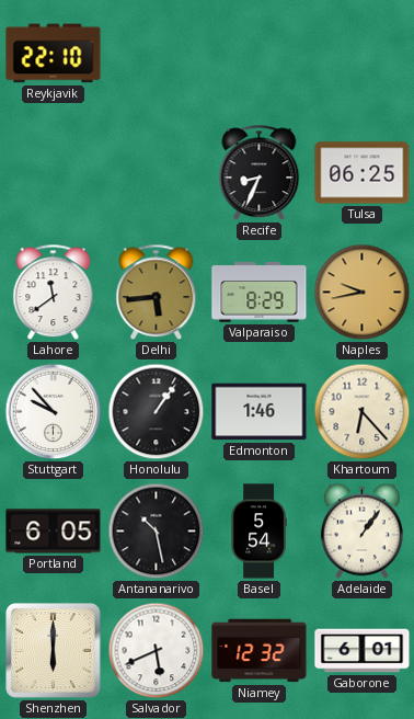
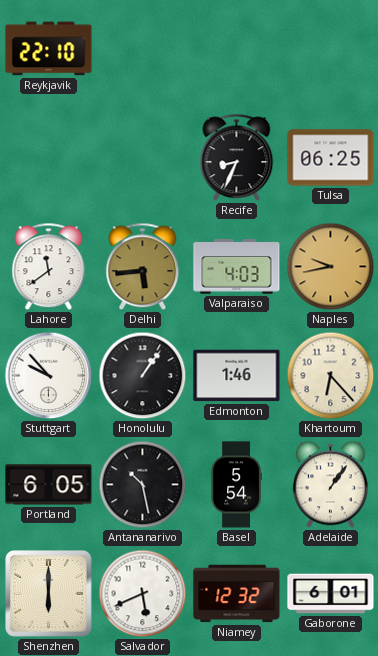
Valparaiso: 8:29 -> 4:03
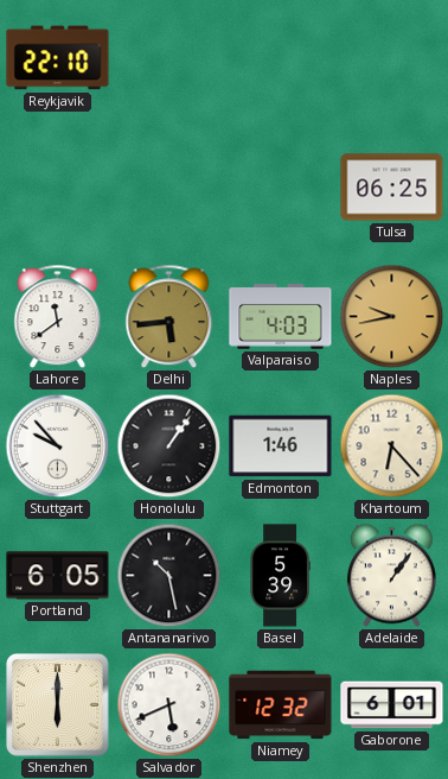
Recife: 8:34 -> none
Basel: 5:54 -> 5:39
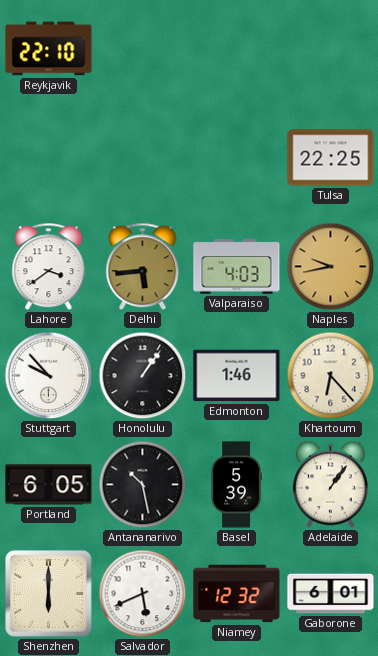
Tulsa: 06:25 -> 22:25
Lahore: 11:39 -> 3:39
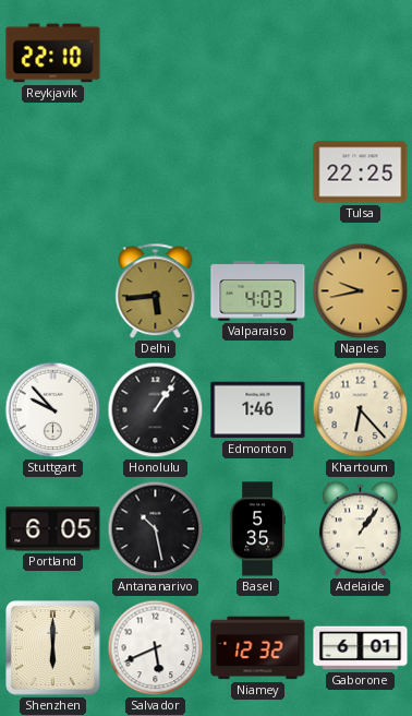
Lahore: 3:39 -> none
Basel: 5:39 -> 5:35
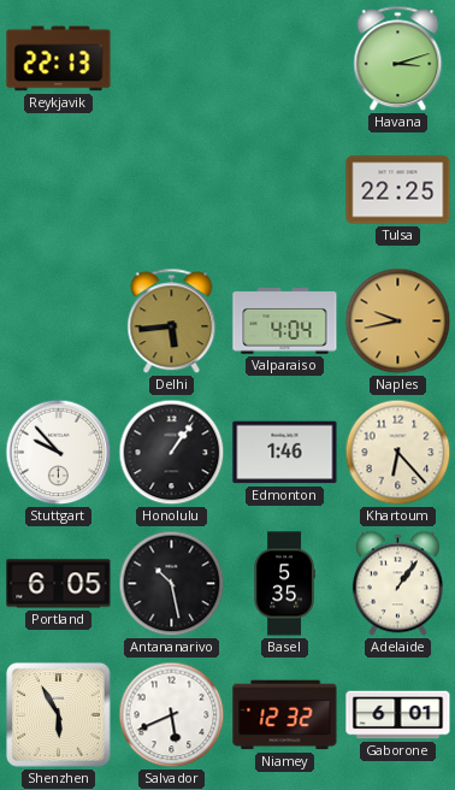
Reykjavik: 22:10 -> 22:13
Havana: none -> 3:12
Valparaiso: 4:03 -> 4:04
Shenzhen: 6:00 -> 5:55
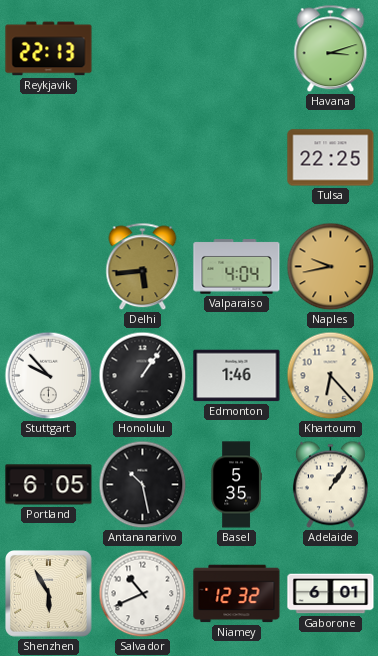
Salvador: 5:41 -> 10:41
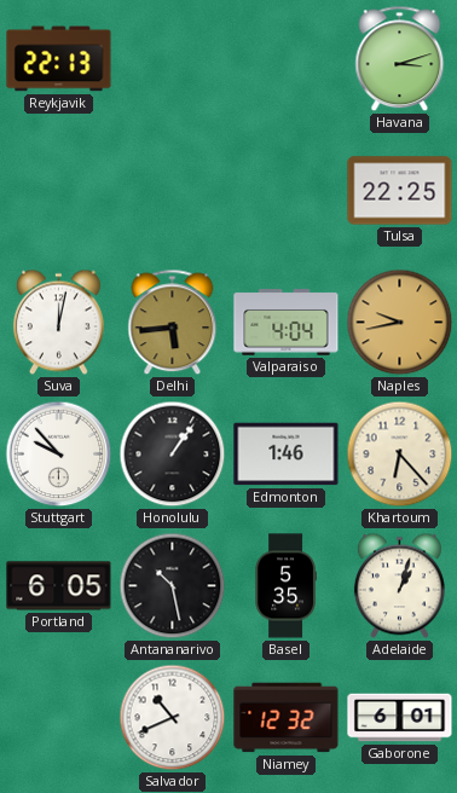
Suva: none -> 12:02
Adelaide: 1:06 -> 1:03
Shenzhen: 5:55 -> none
